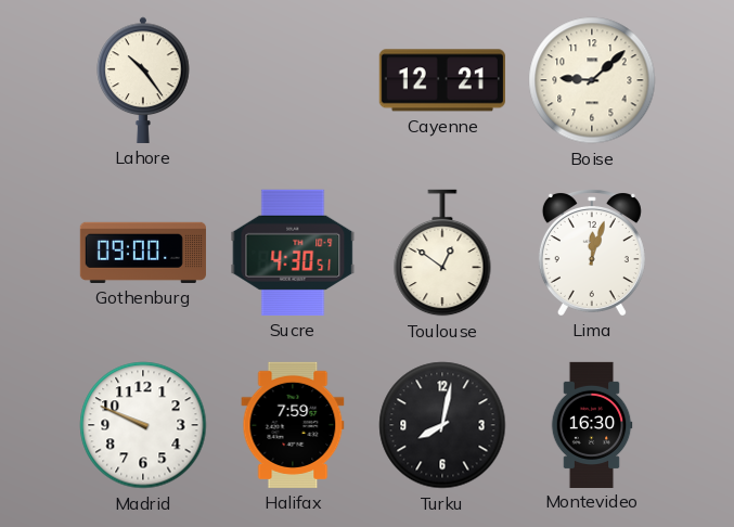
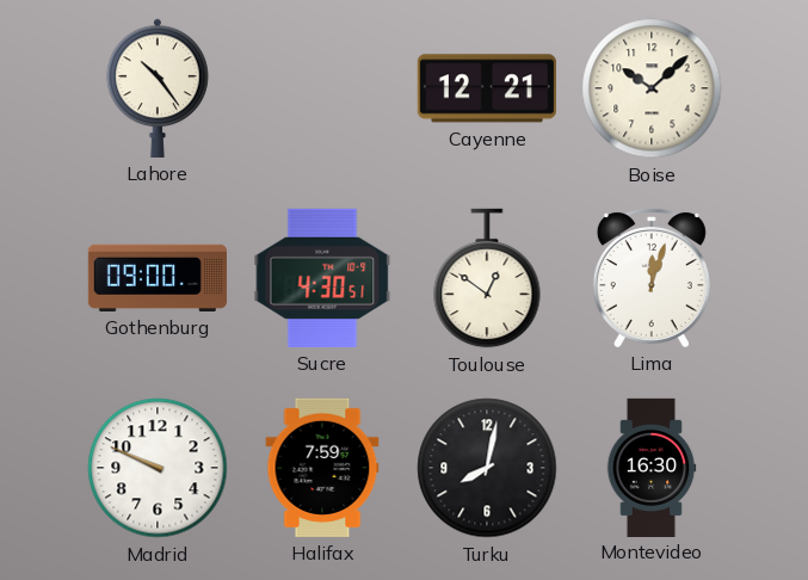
Boise: 9:08 -> 10:08
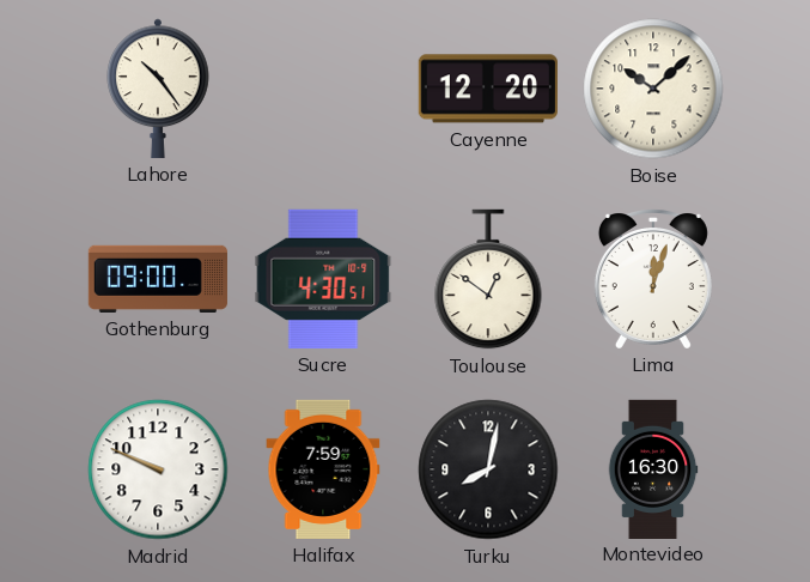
Cayenne: 12:21 -> 12:20
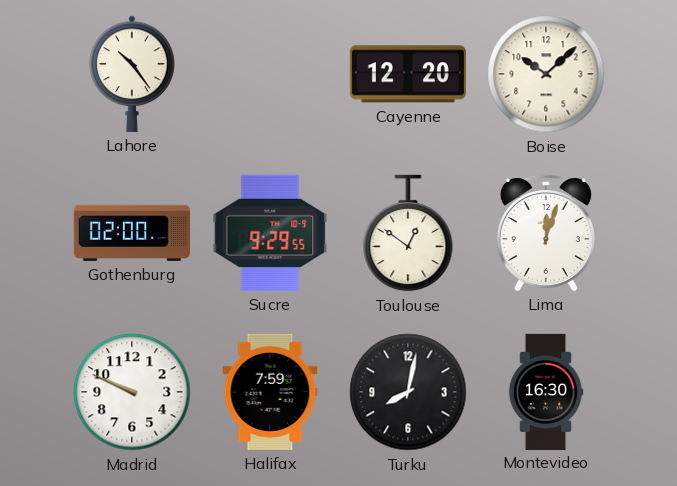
Gothenburg: 09:00 -> 02:00
Sucre: 4:30 -> 9:29
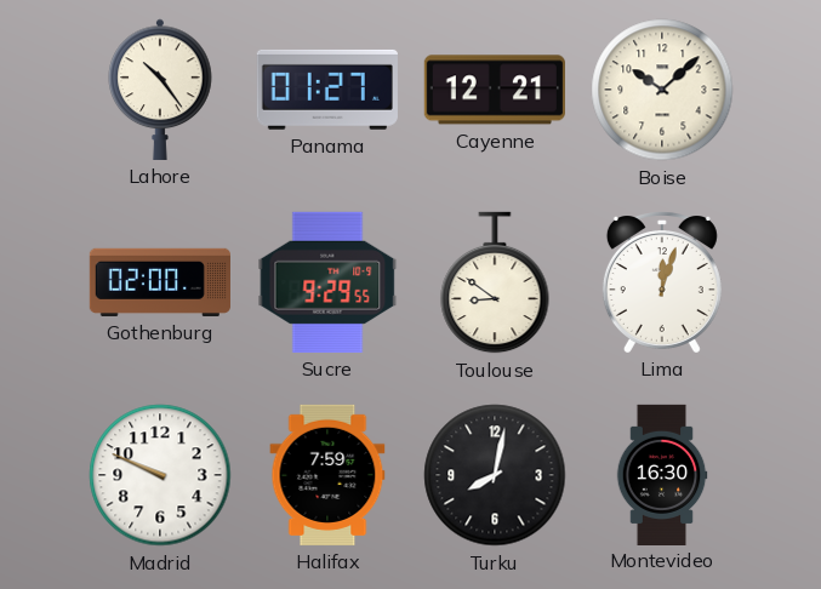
Panama: none -> 01:27
Cayenne: 12:20 -> 12:21
Toulouse: 12:51 -> 8:51
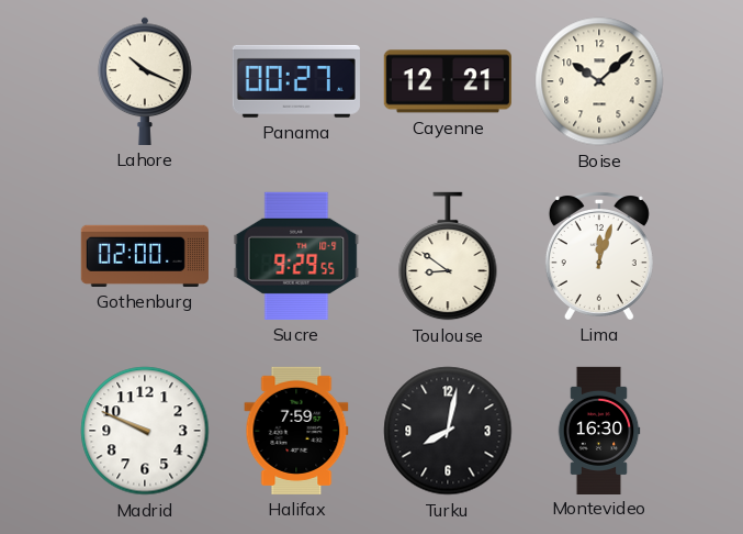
Lahore: 10:24 -> 10:19
Panama: 01:27 -> 00:27
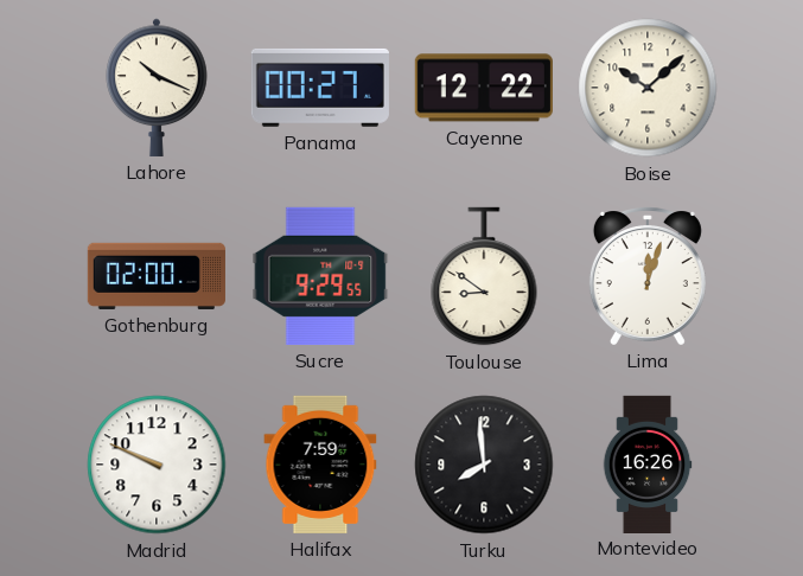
Cayenne: 12:21 -> 12:22
Turku: 8:02 -> 7:59
Montevideo: 16:30 -> 16:26
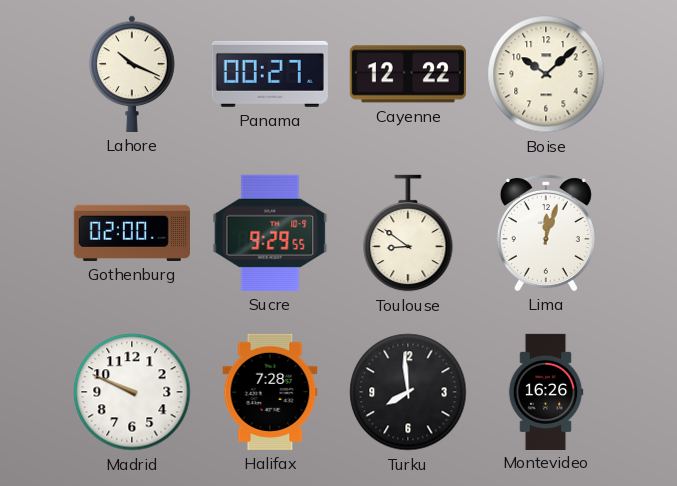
Halifax: 7:59 -> 7:28
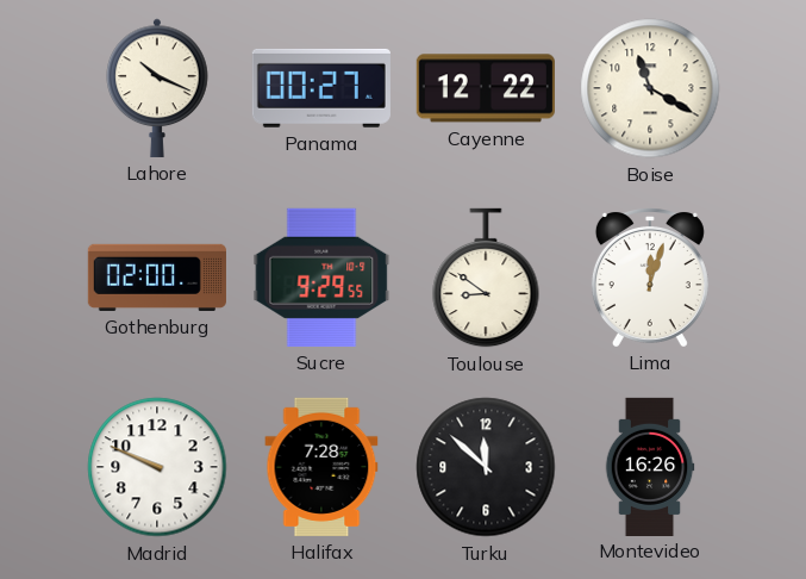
Boise: 10:08 -> 11:20
Turku: 7:59 -> 11:52
